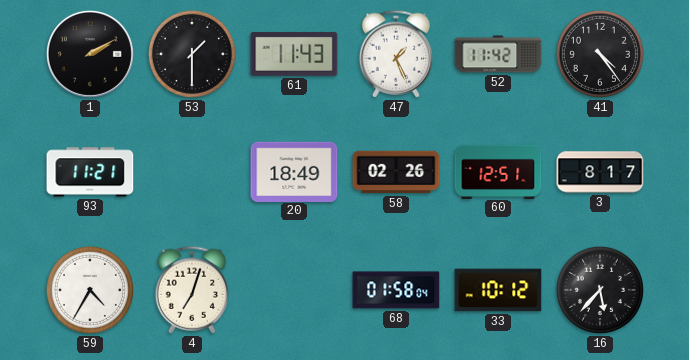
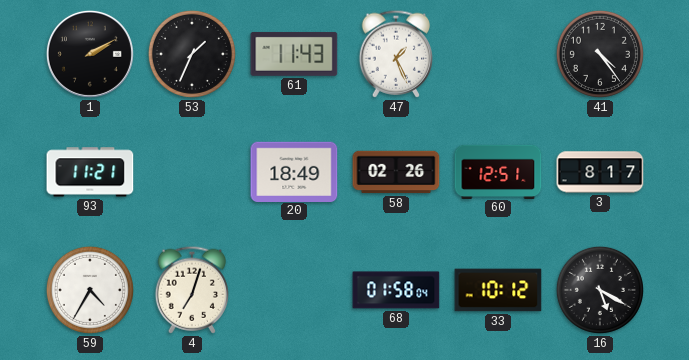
53: 1:30 -> 1:34
52: 11:42 -> none
16: 5:37 -> 5:20
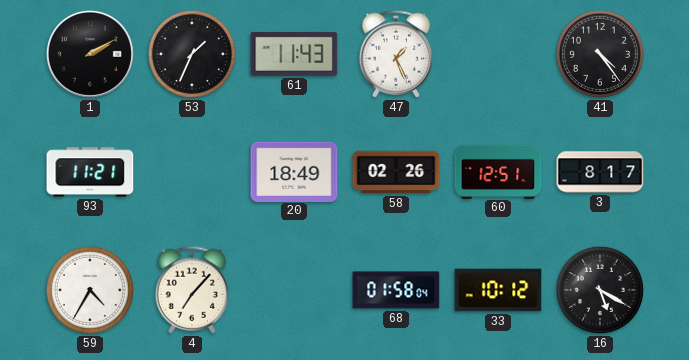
4: 7:03 -> 7:07
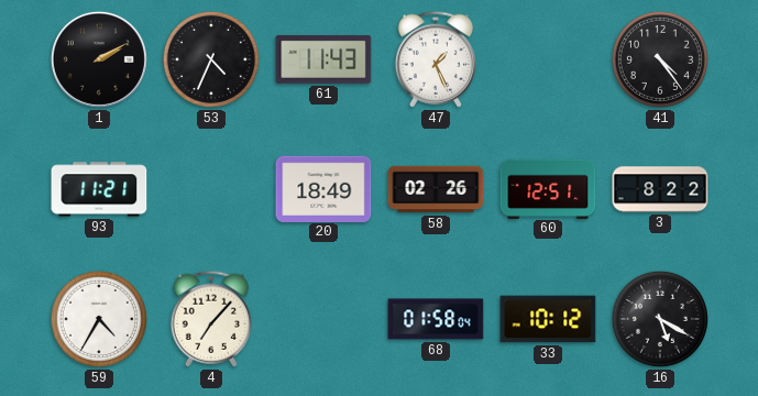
53: 1:34 -> 4:34
3: 8:17 -> 8:22
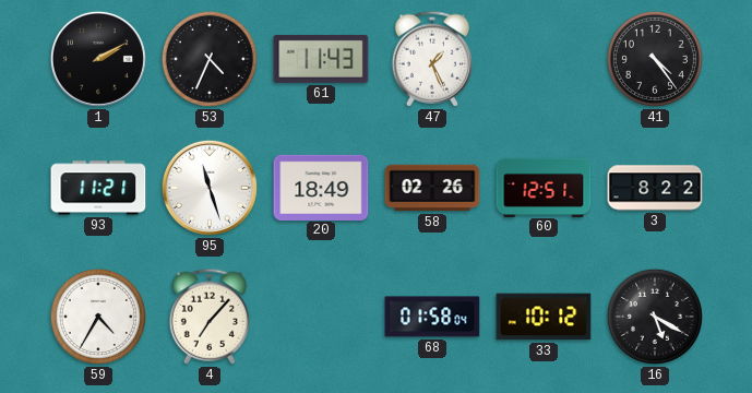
95: none -> 11:27
